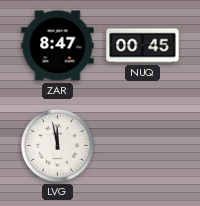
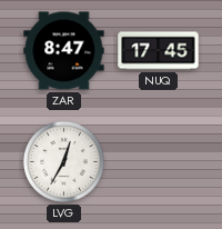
NUQ: 00:45 -> 17:45
LVG: 11:58 -> 12:35
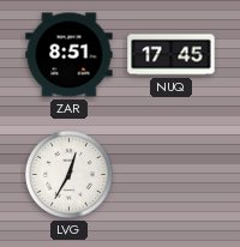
ZAR: 8:47 -> 8:51
